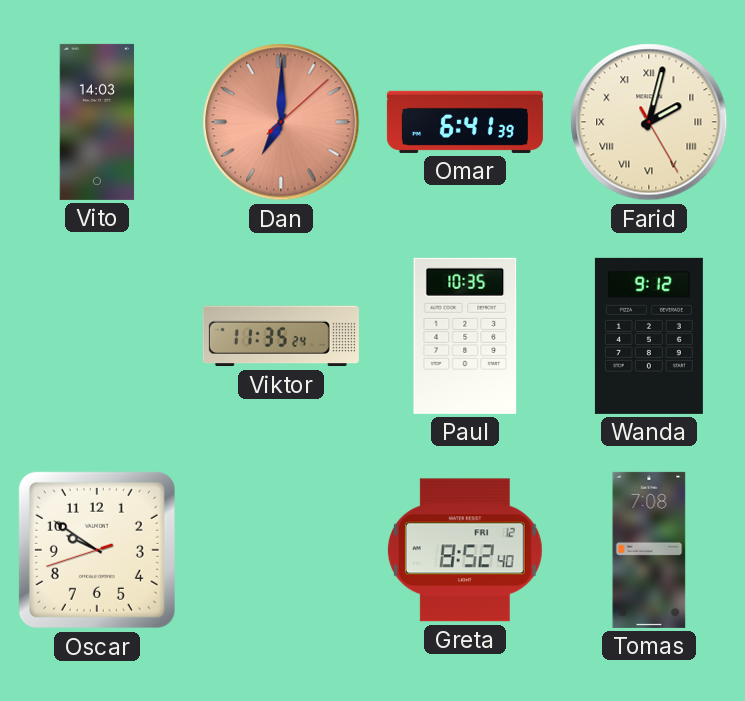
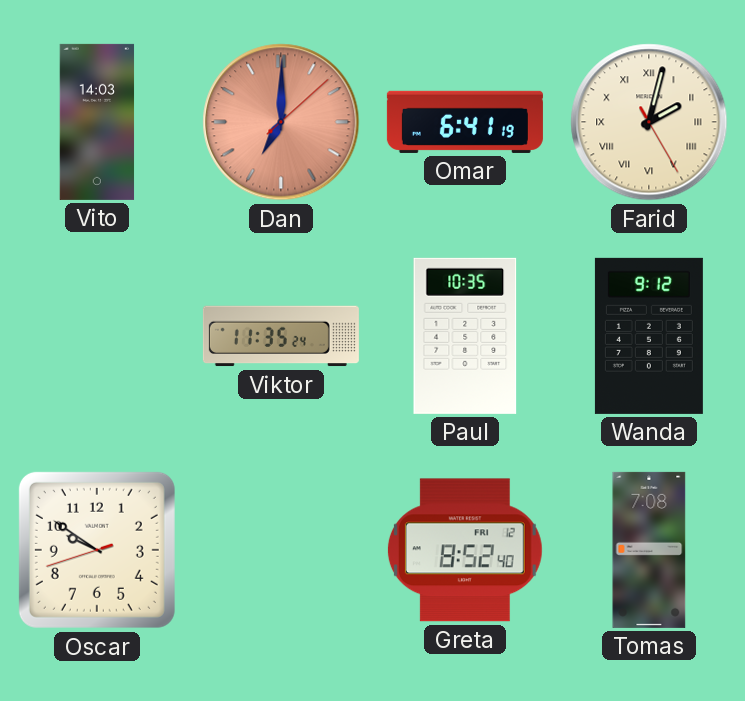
Omar: 6:41:39 -> 6:41:19
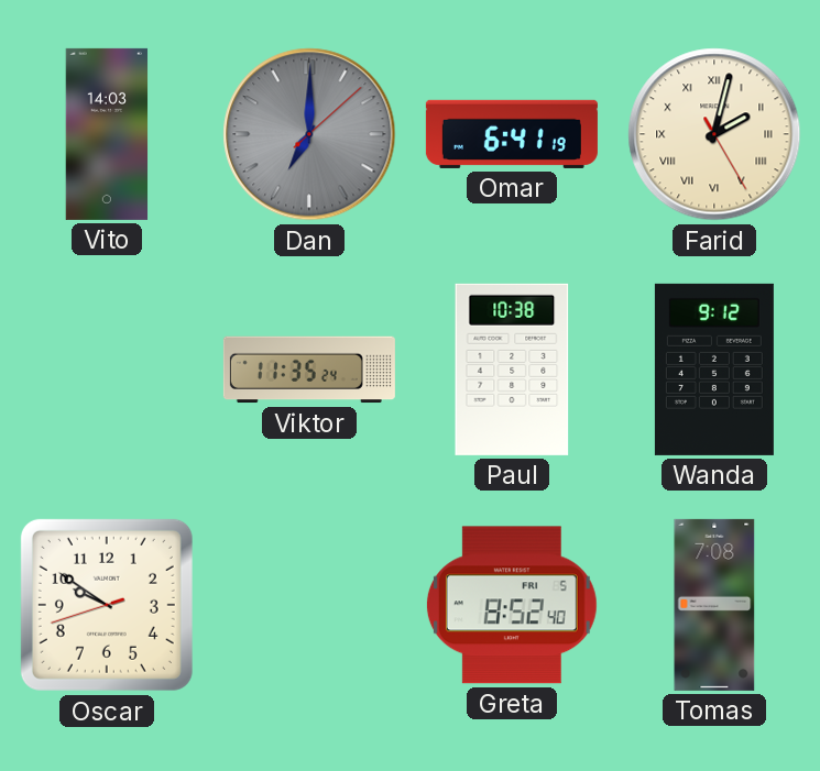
Dan dial: salmon -> grey
Paul: 10:35 -> 10:38
Greta date: FRI 12 -> FRI 5
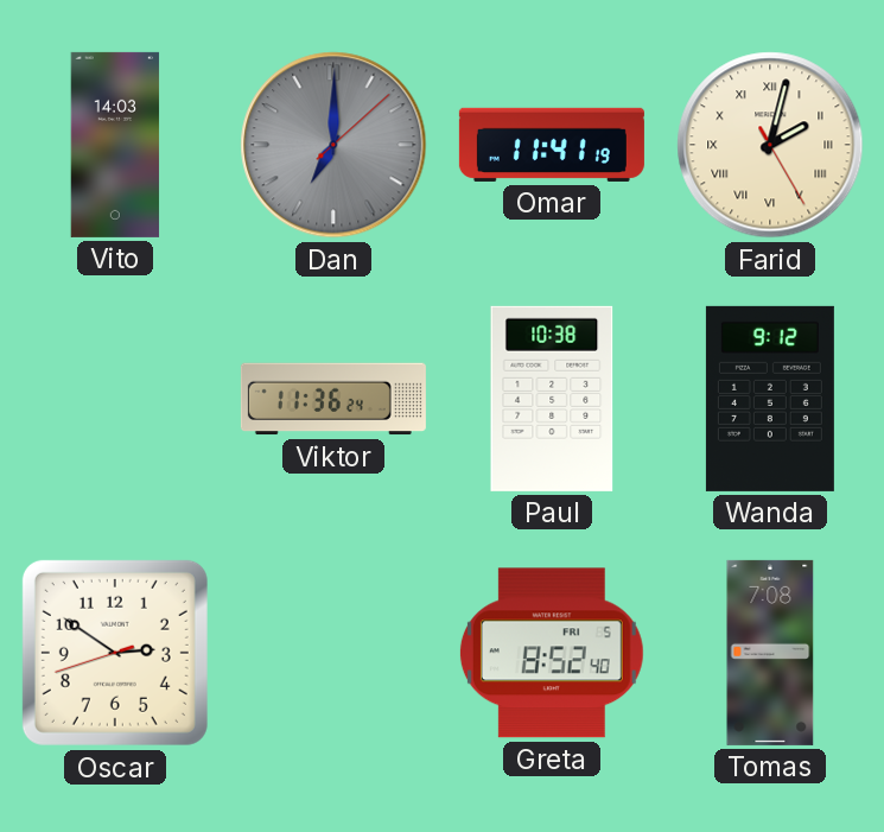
Omar: 6:41 -> 11:41
Viktor: 11:35 -> 11:36
Oscar: 9:50 -> 2:50
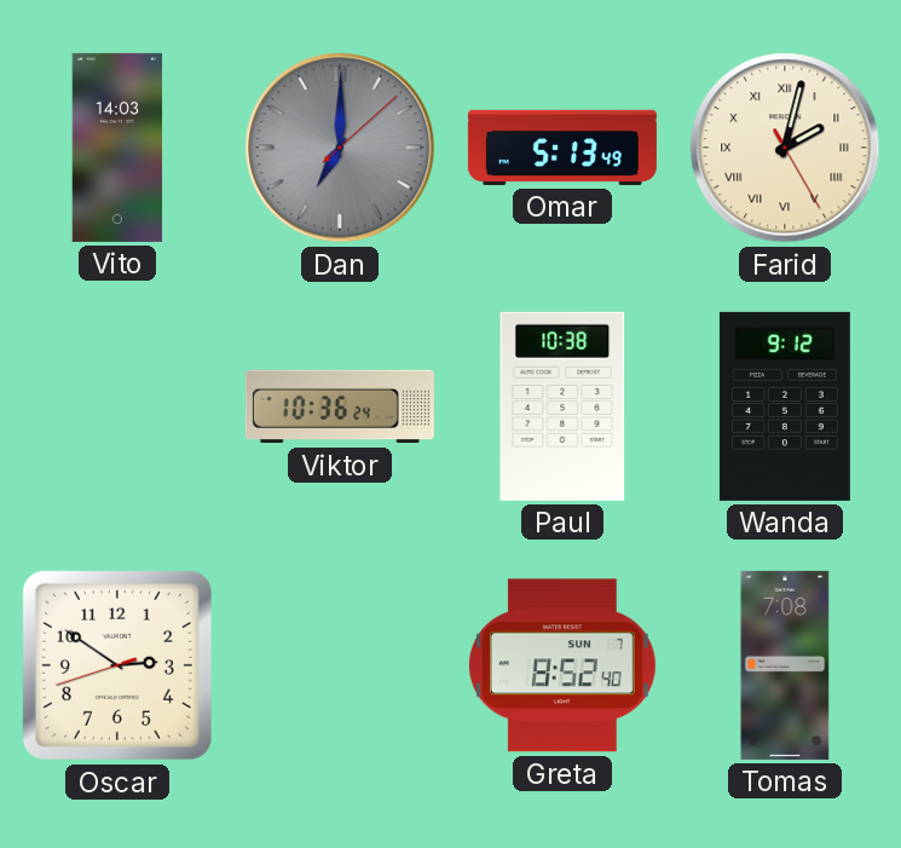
Omar: 11:41 -> 5:13
Viktor: 11:36 -> 10:36
Greta date: FRI 5 -> SUN 7
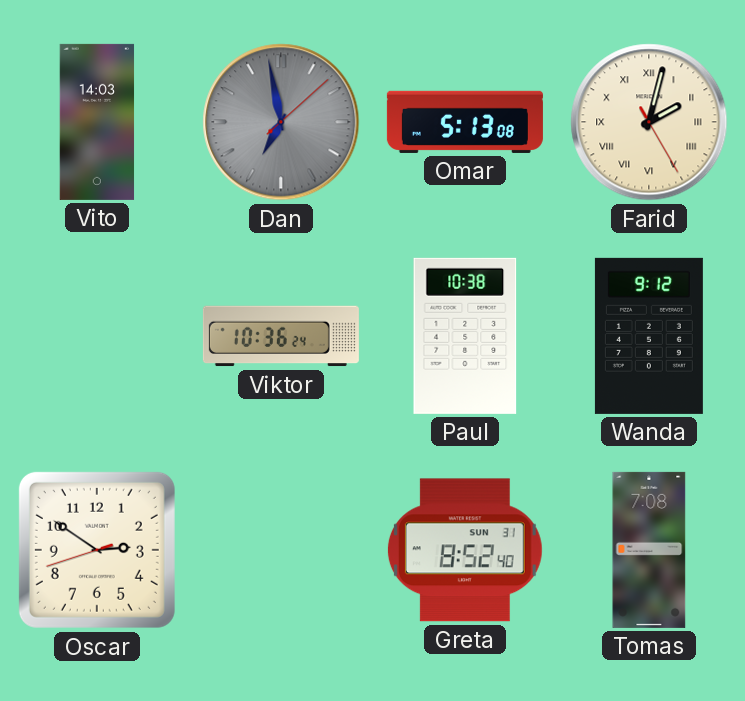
Dan: 7:00 -> 6:58
Omar: 5:13:49 -> 5:13:08
Greta date: SUN 7 -> SUN 31
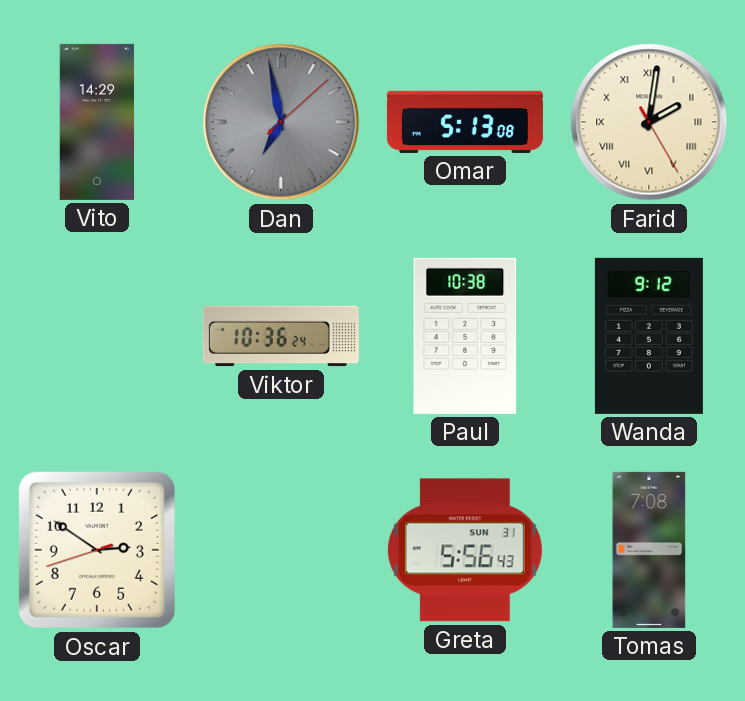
Vito: 14:03 -> 14:29
Farid: 2:02 -> 2:01
Greta: 8:52 -> 5:56
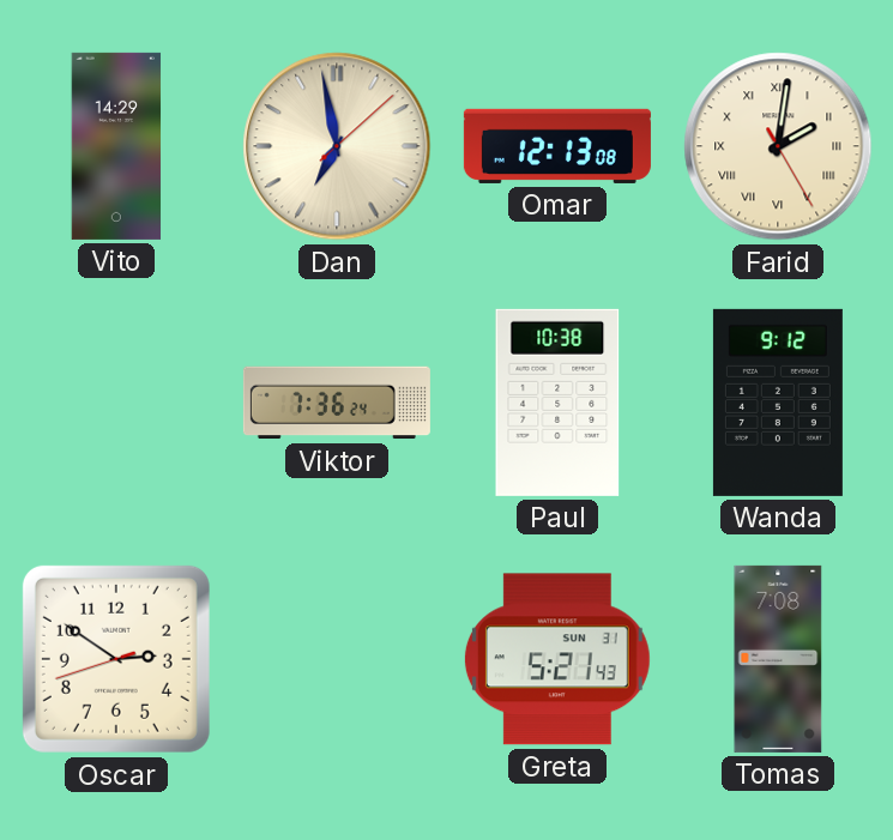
Dan dial: grey -> cream
Omar: 5:13 -> 12:13
Viktor: 10:36 -> 7:36
Greta: 5:56 -> 5:21
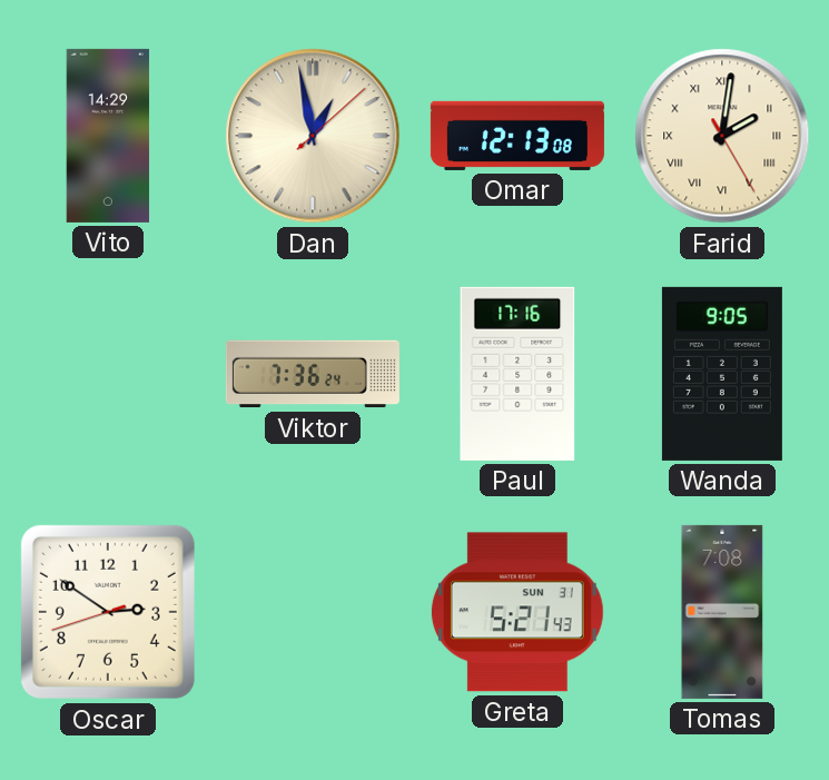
Dan: 6:58 -> 12:58
Paul: 10:38 -> 17:16
Wanda: 9:12 -> 9:05
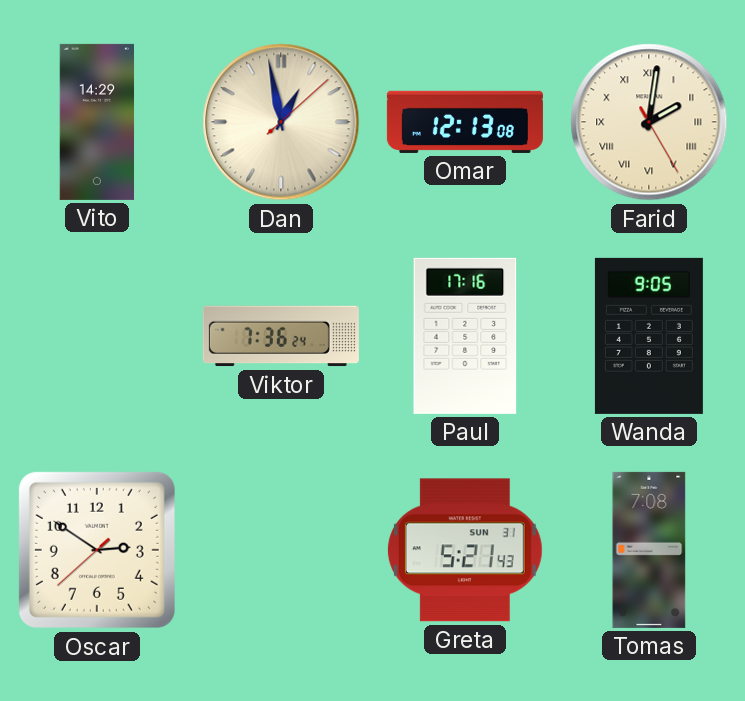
Oscar: 2:50:42 -> 2:50:38
